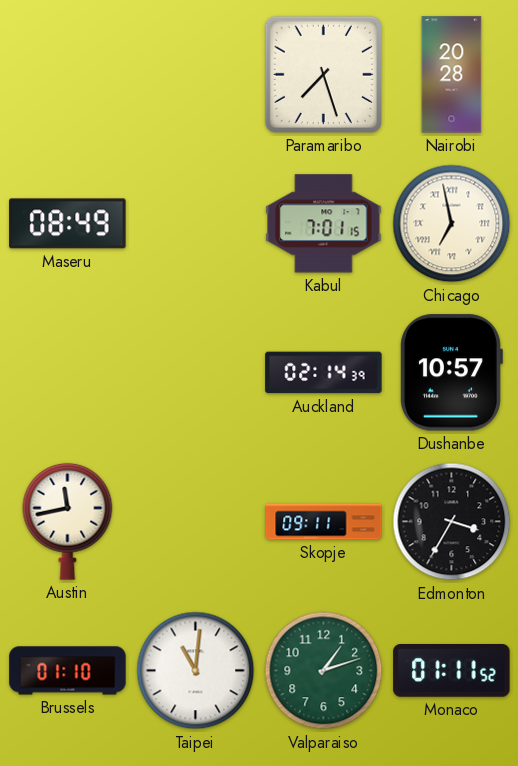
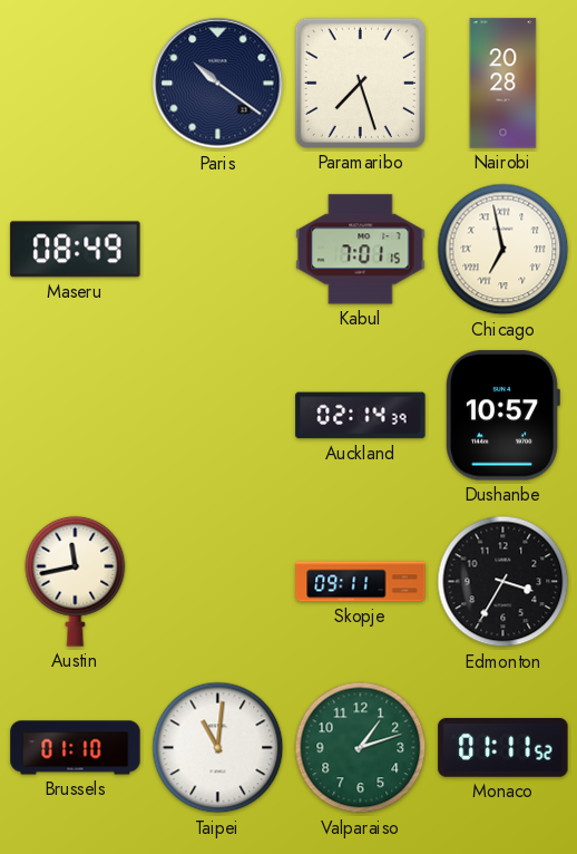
Paris: none -> 10:21
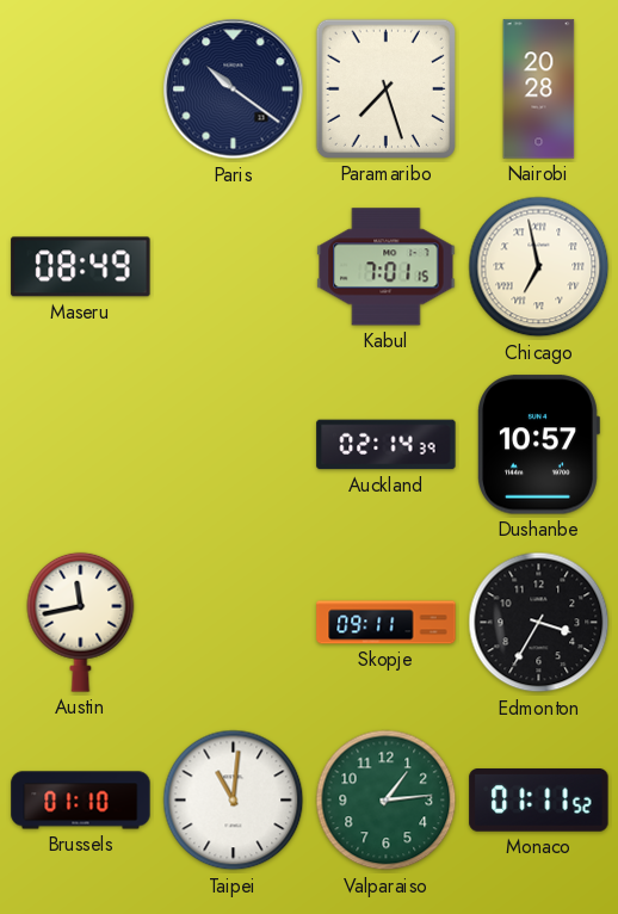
Valparaiso: 1:12 -> 1:14
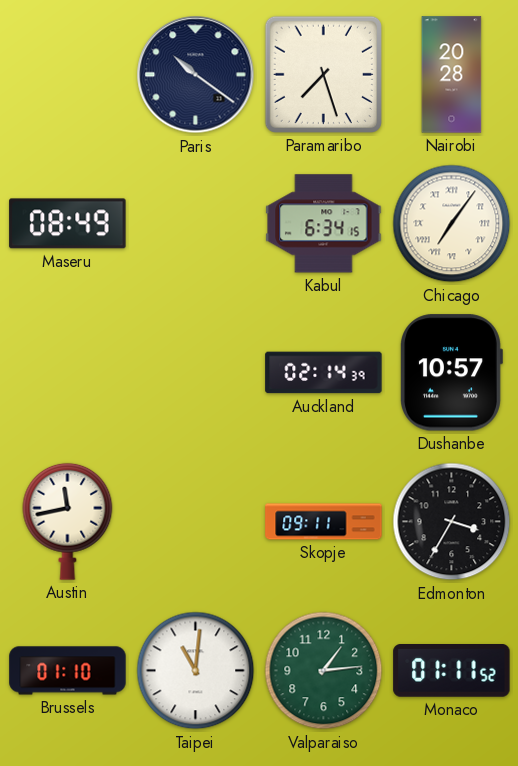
Kabul: 7:01 -> 6:34
Chicago: 6:58 -> 7:06
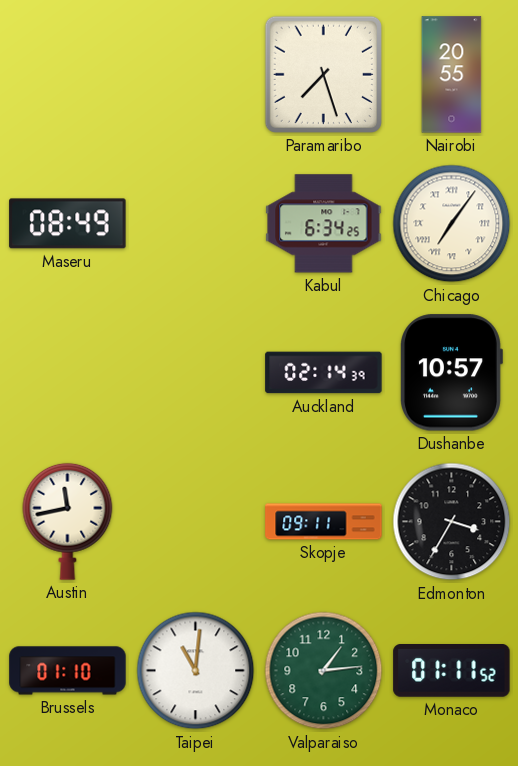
Paris: 10:21 -> none
Nairobi: 20:28 -> 20:55
Kabul: 6:34:15 -> 6:34:25
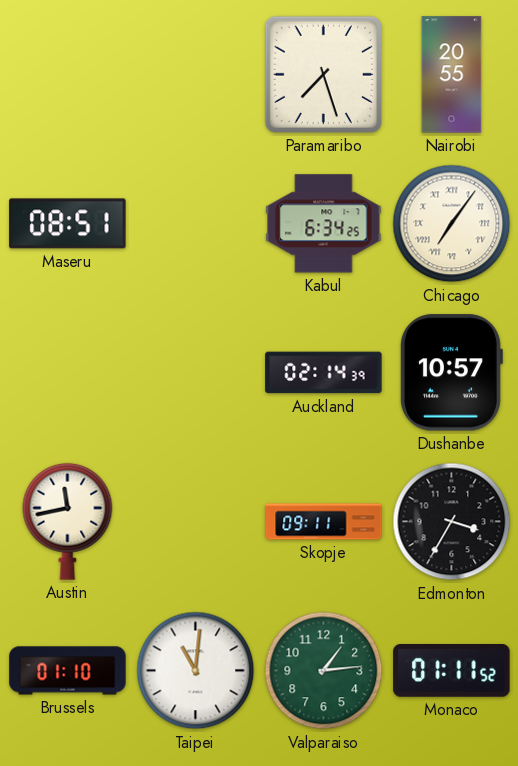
Maseru: 08:49 -> 08:51
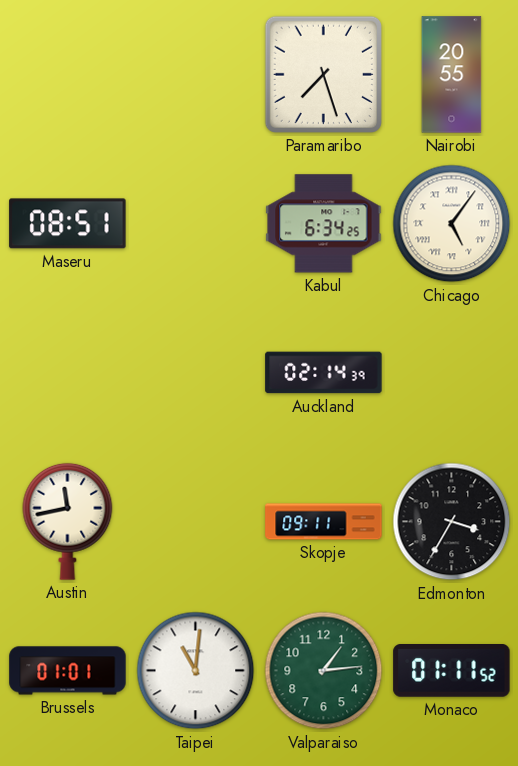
Chicago: 7:06 -> 5:06
Dushanbe: 10:57 -> none
Brussels: 01:10 -> 01:01
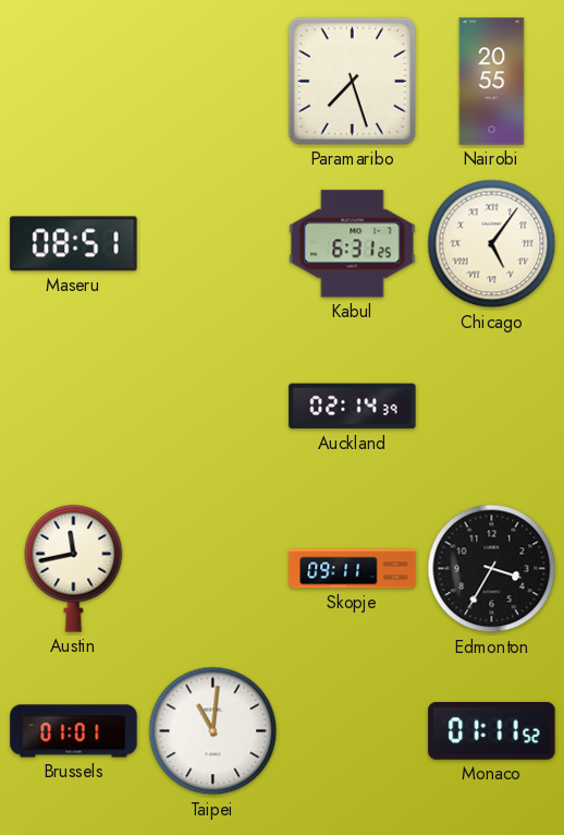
Kabul: 6:34 -> 6:31
Valparaiso: 1:14 -> none
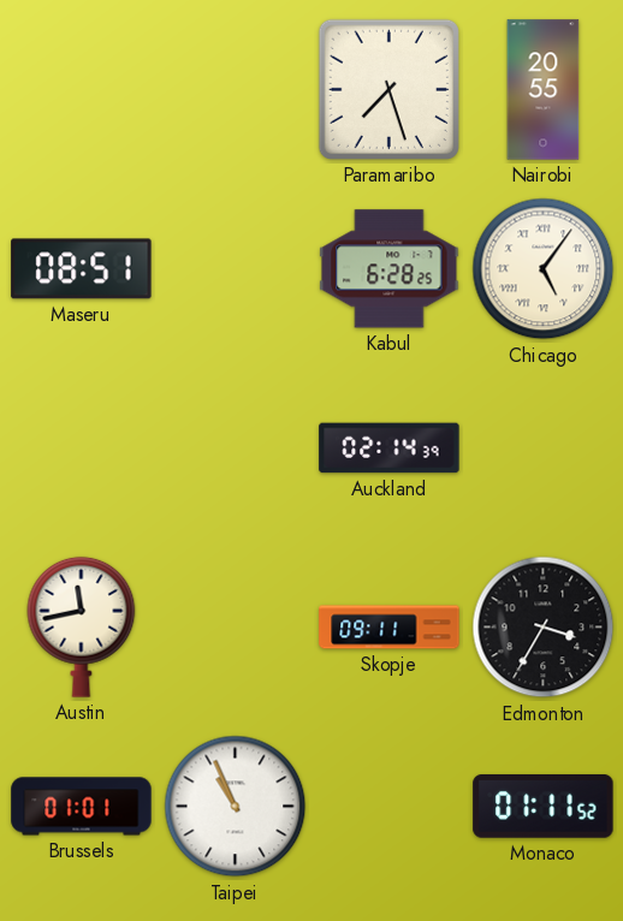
Kabul: 6:31 -> 6:28
Taipei: 11:01 -> 10:56
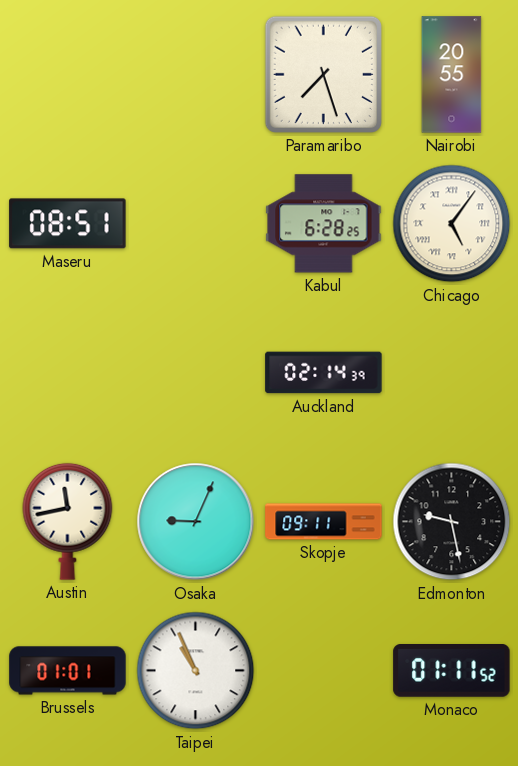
Osaka: none -> 9:04
Edmonton: 3:35 -> 9:28
